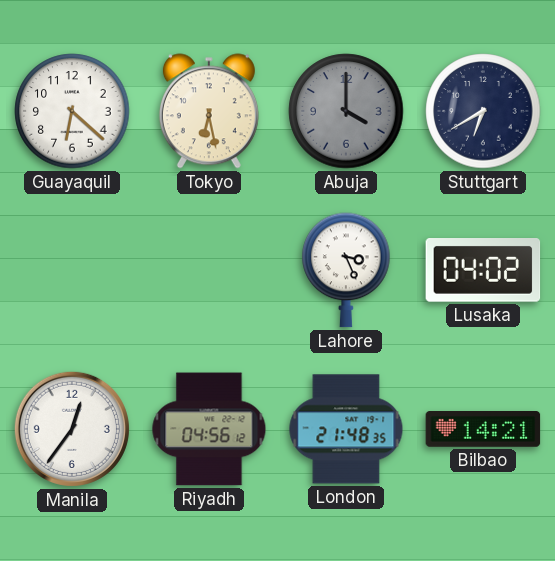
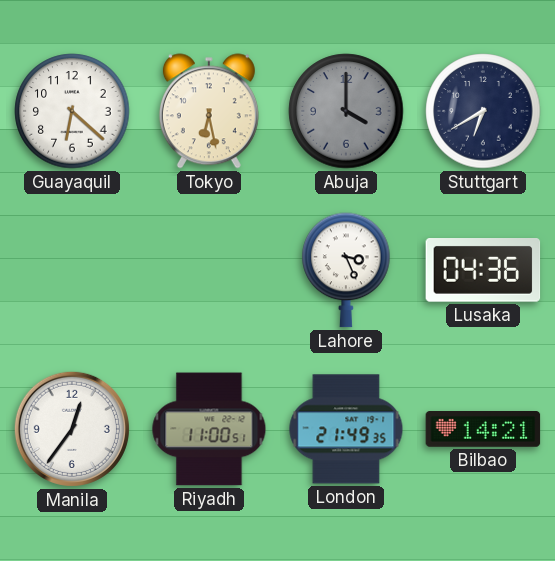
Lusaka: 04:02 -> 04:36
Riyadh: 04:56 -> 11:00
London: 21:48 -> 21:49
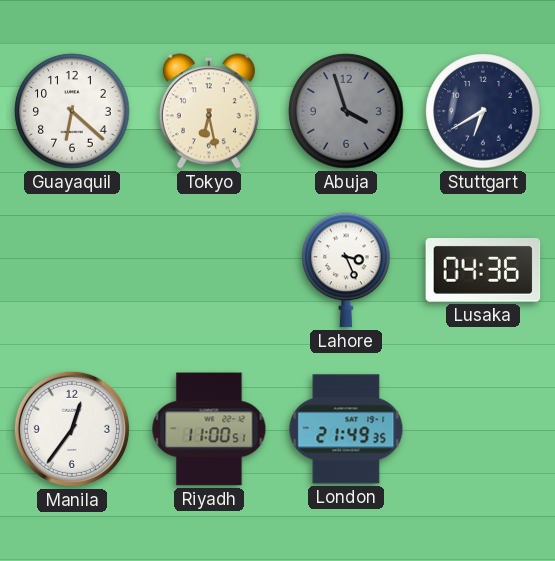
Abuja: 4:00 -> 3:57
Bilbao: 14:21 -> none
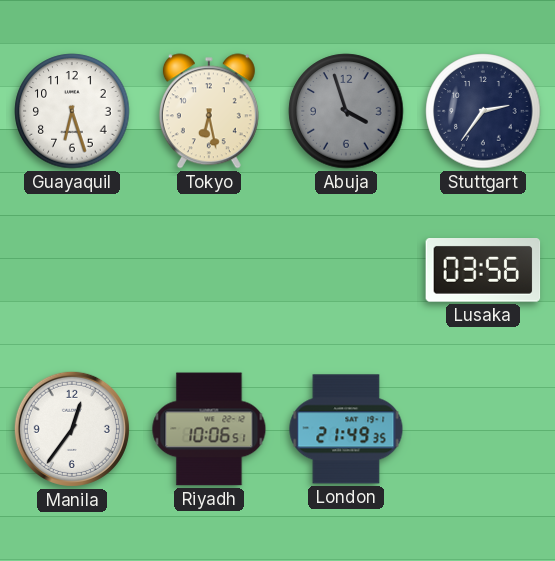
Guayaquil: 6:22 -> 6:27
Stuttgart: 6:40 -> 2:36
Lahore: 3:26 -> none
Lusaka: 04:36 -> 03:56
Riyadh: 11:00 -> 10:06
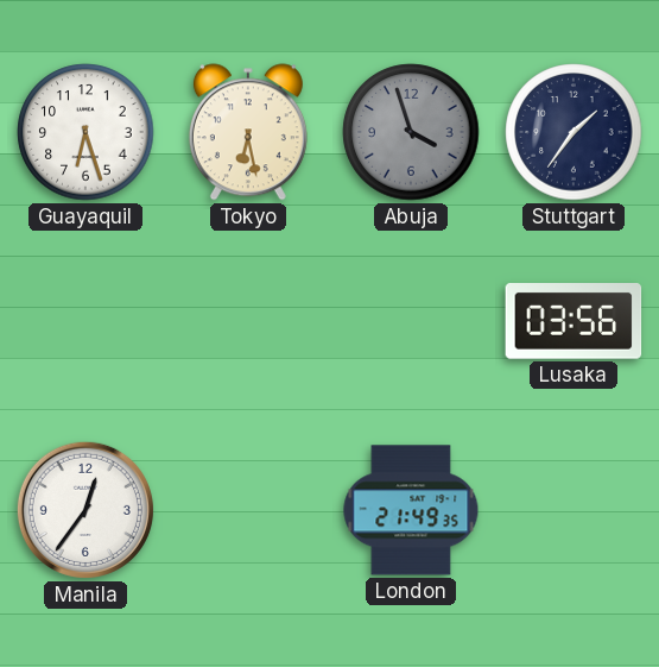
Stuttgart: 2:36 -> 1:36
Riyadh: 10:06 -> none
